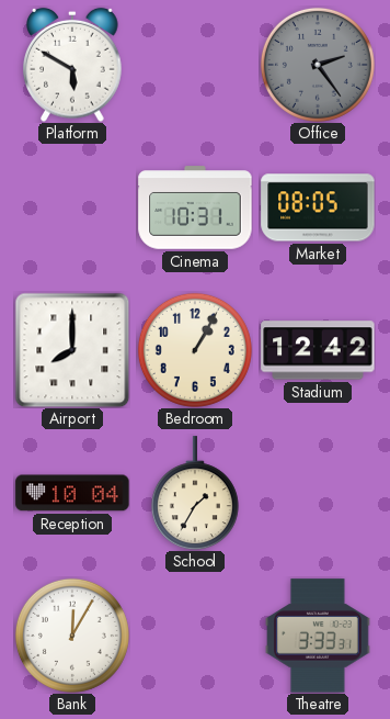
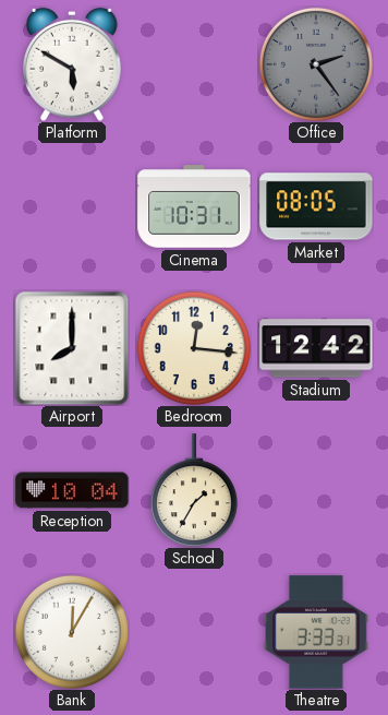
Bedroom: 1:05 -> 12:16
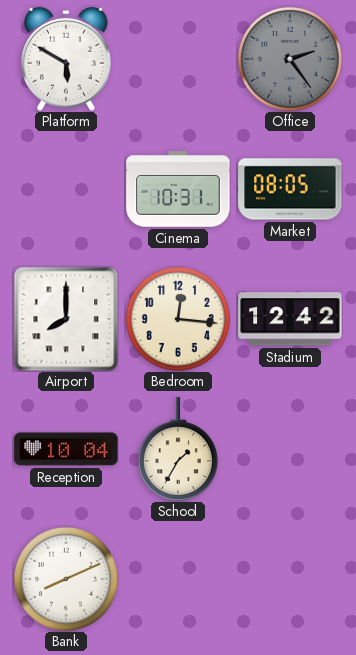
Bank: 12:05 -> 8:11
Theatre: 3:33 -> none
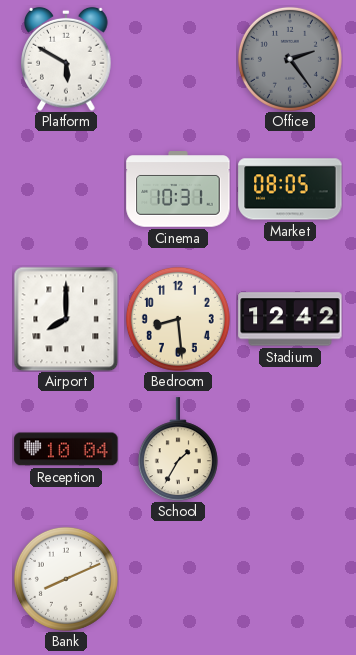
Bedroom: 12:16 -> 8:29
